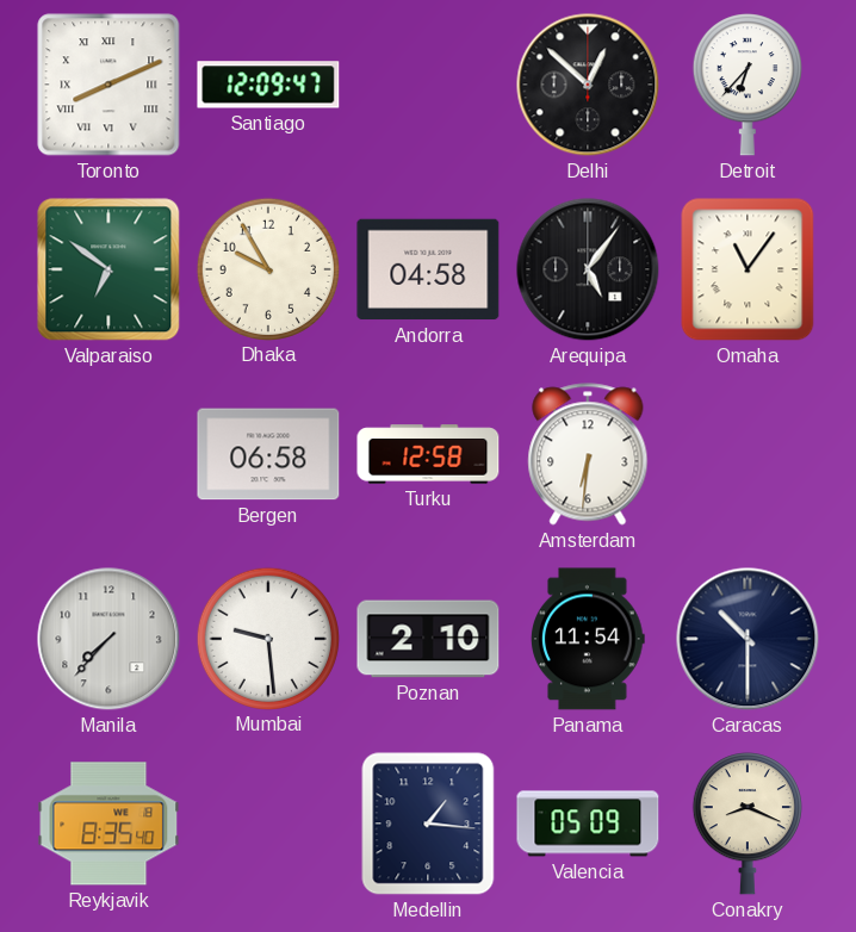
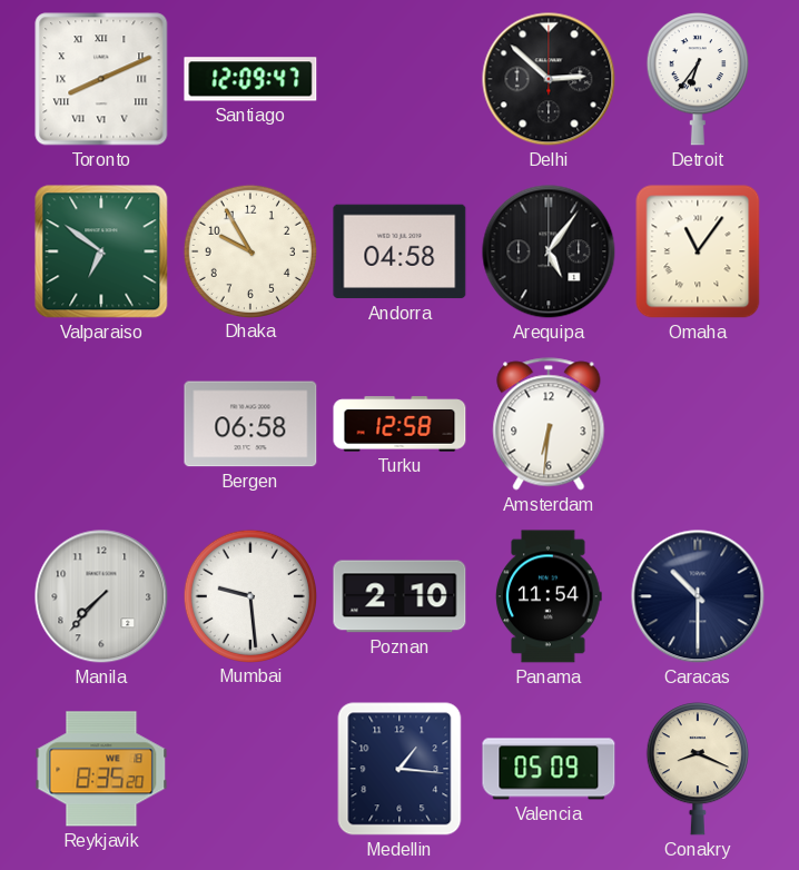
Delhi: 12:52 -> 2:52
Detroit: 6:37 -> 6:36
Reykjavik: 8:35:40 -> 8:35:20
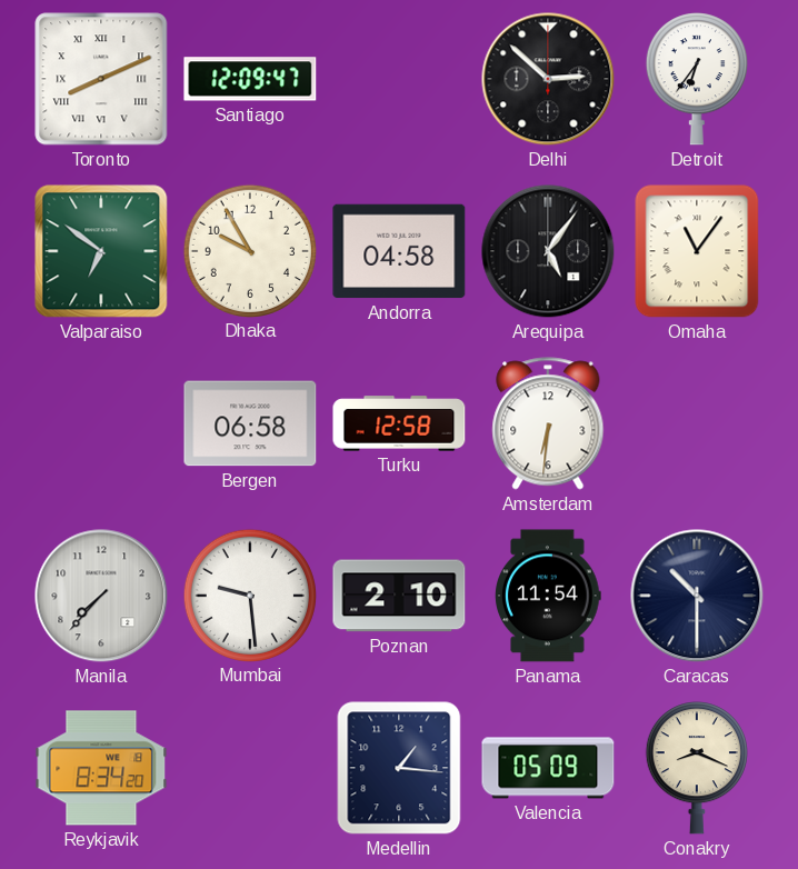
Reykjavik: 8:35 -> 8:34
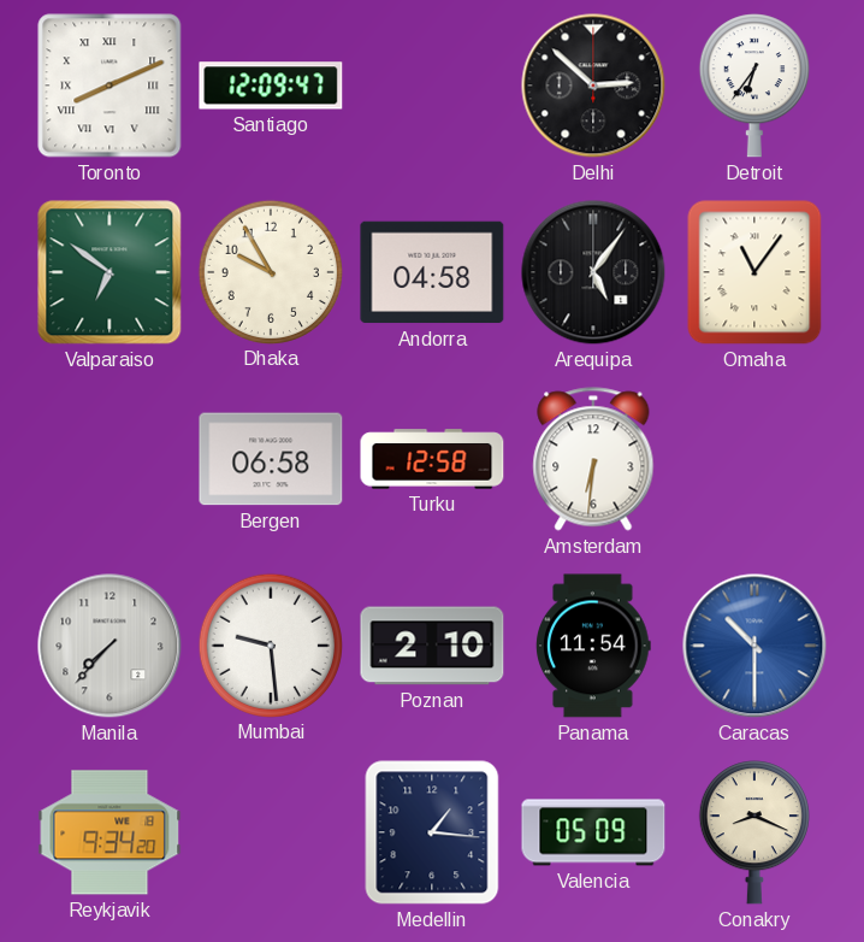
Caracas dial: navy -> blue
Reykjavik: 8:34 -> 9:34
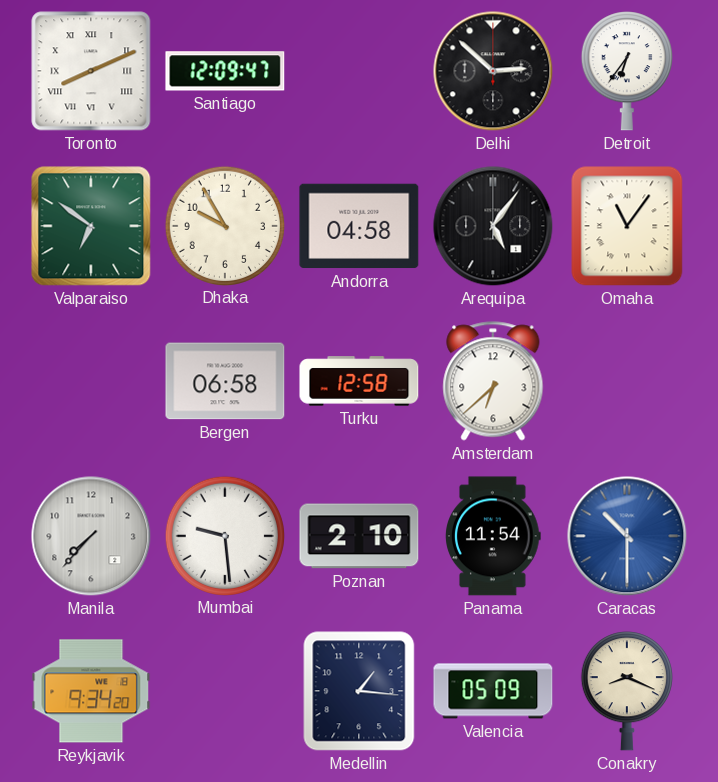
Amsterdam: 6:31 -> 6:38
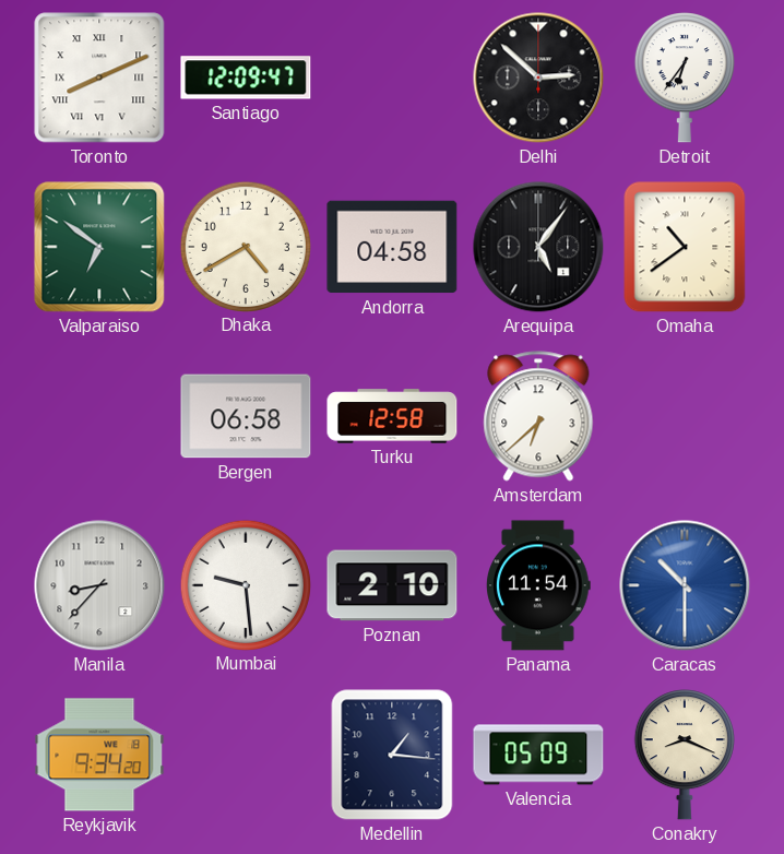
Dhaka: 9:55 -> 4:40
Omaha: 11:06 -> 10:39
Manila: 7:37 -> 8:37
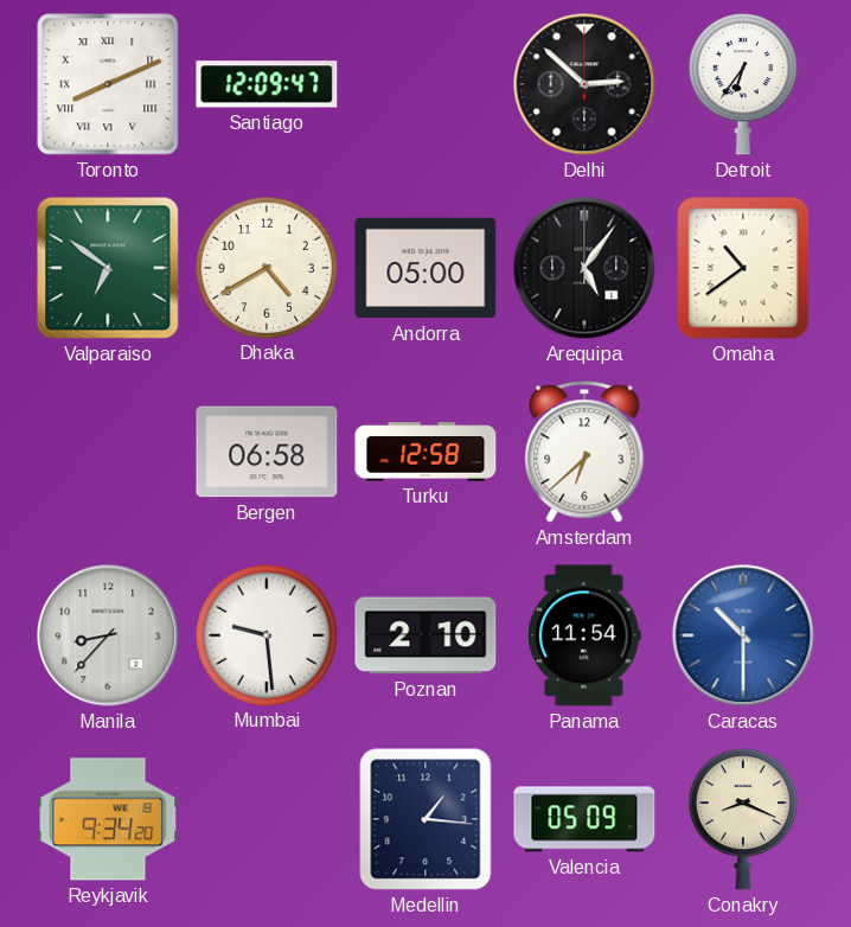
Andorra: 04:58 -> 05:00
